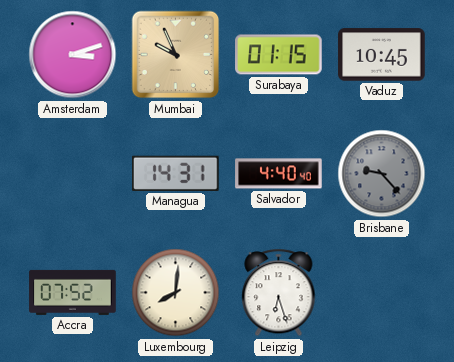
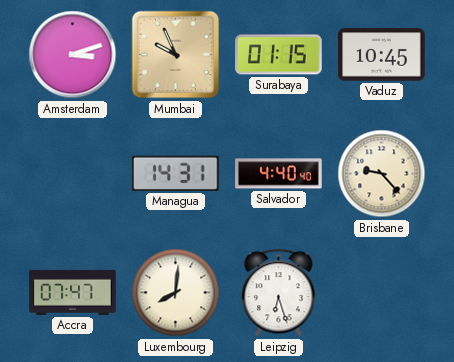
Brisbane dial: grey -> cream
Accra: 07:52 -> 07:47
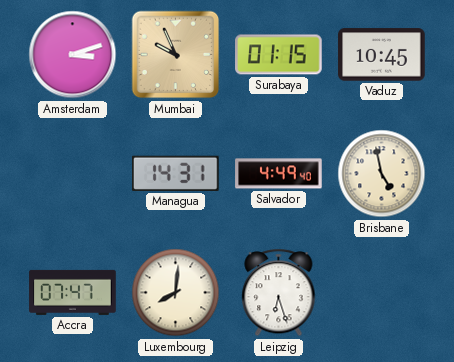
Salvador: 4:40 -> 4:49
Brisbane: 9:23 -> 4:58
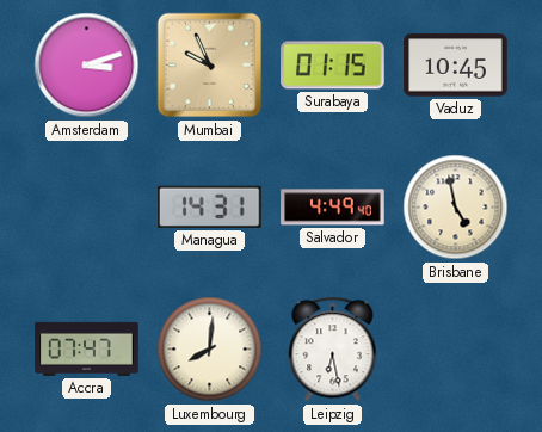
Leipzig: 6:27 -> 6:28
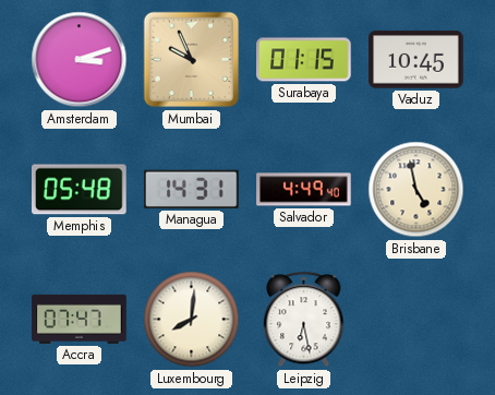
Memphis: none -> 05:48
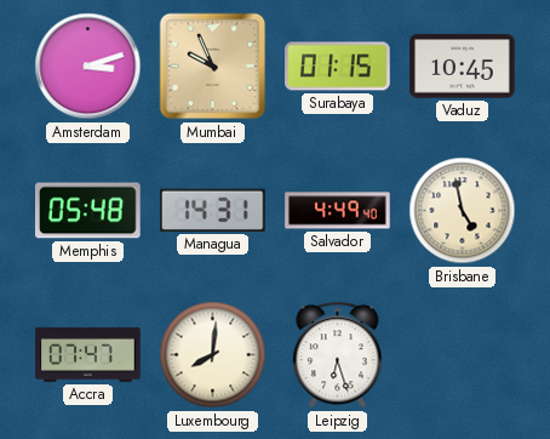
Leipzig: 6:28 -> 6:27
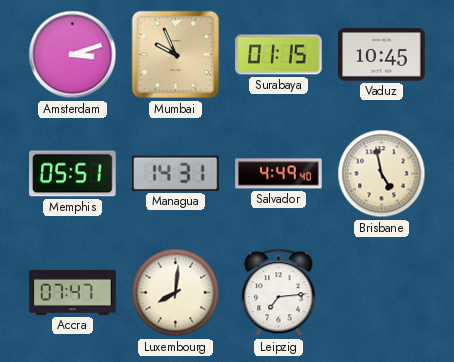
Memphis: 05:48 -> 05:51
Leipzig: 6:27 -> 7:14
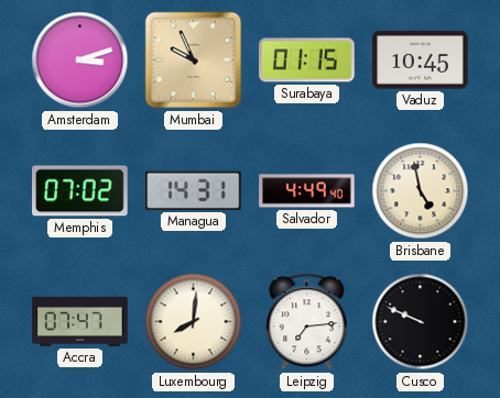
Memphis: 05:51 -> 07:02
Cusco: none -> 9:49
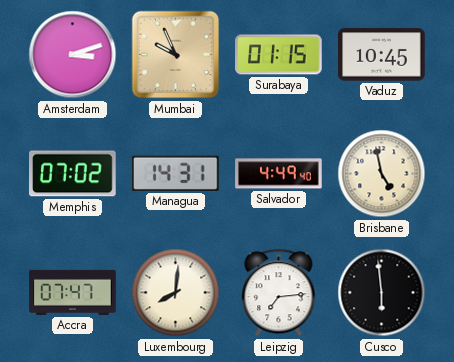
Cusco: 9:49 -> 5:59
